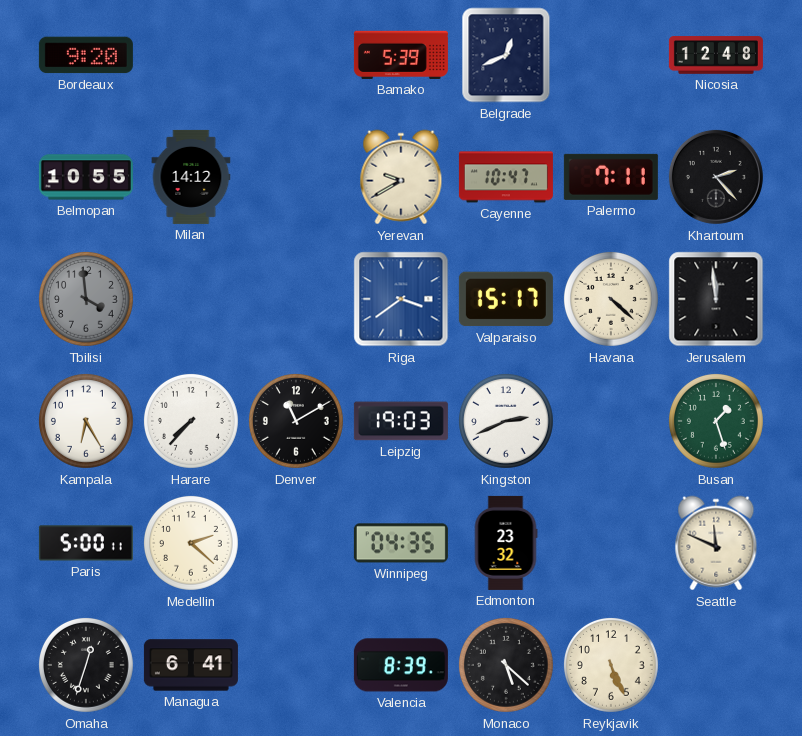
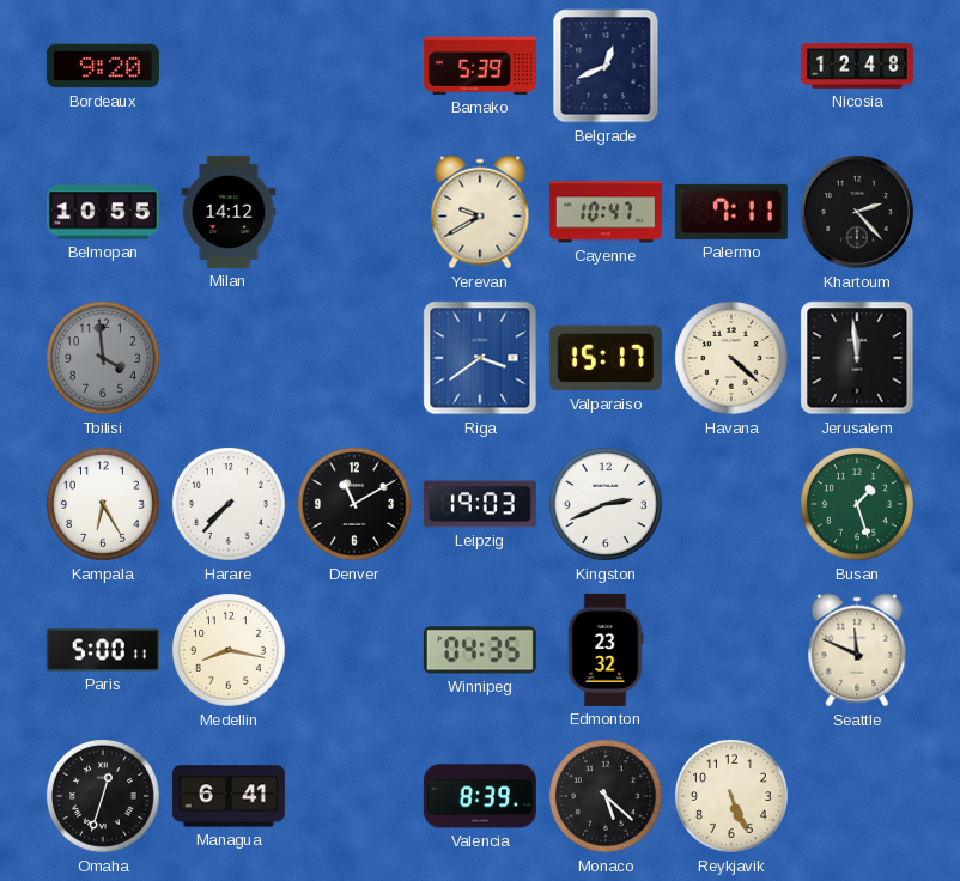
Medellin: 2:22 -> 8:17
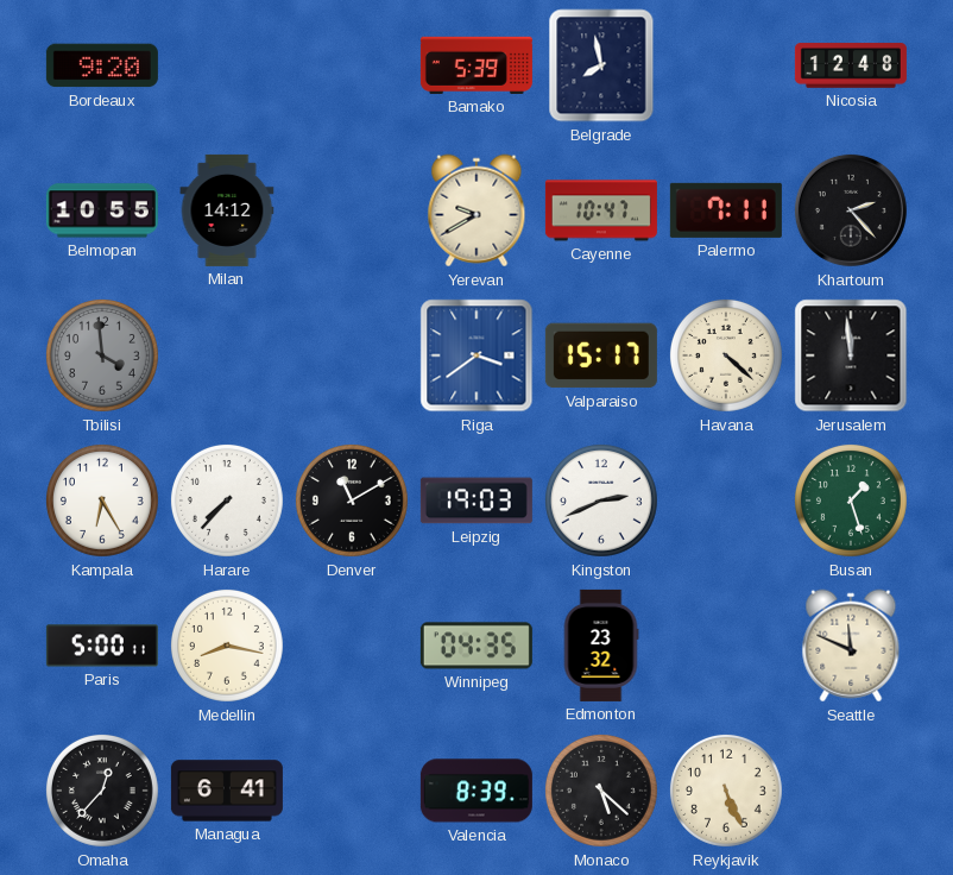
Belgrade: 12:41 -> 7:58
Omaha: 12:33 -> 12:37
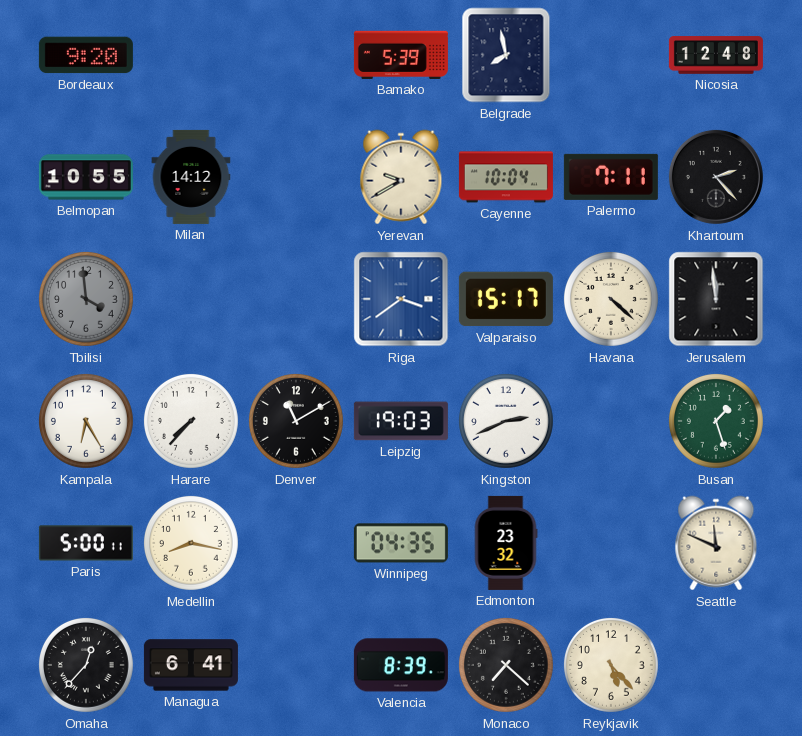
Cayenne: 10:47 -> 10:04
Monaco: 5:22 -> 7:22
Reykjavik: 5:26 -> 5:23
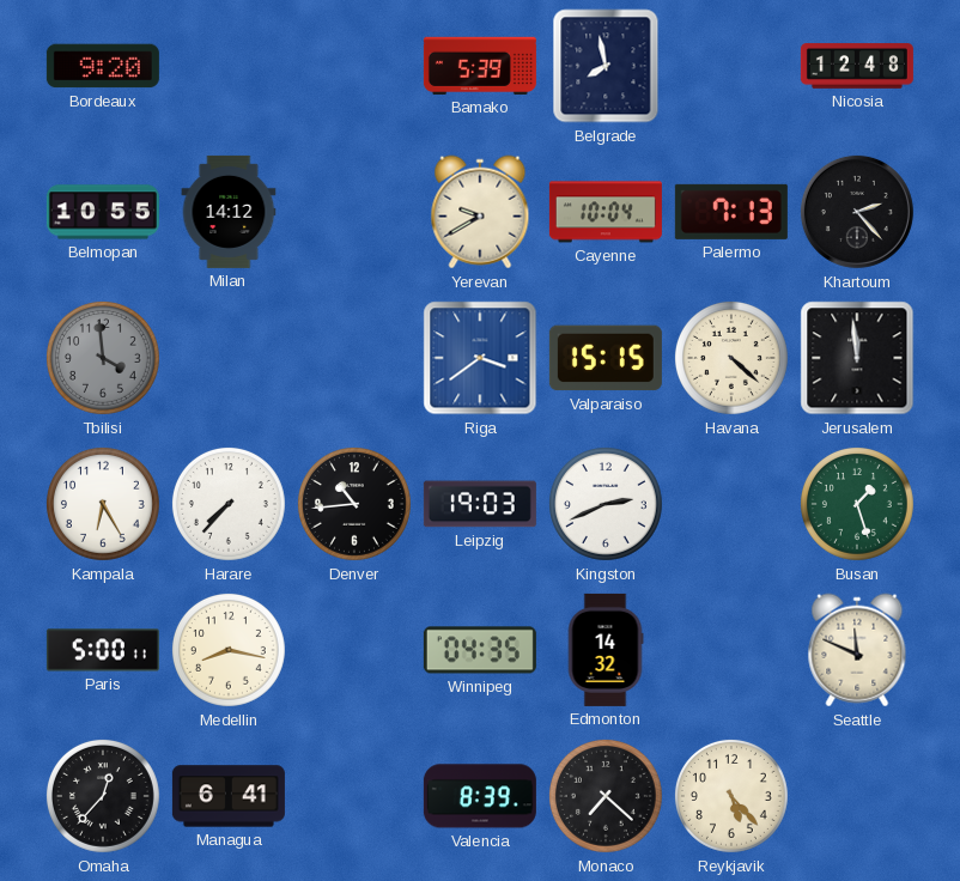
Palermo: 7:11 -> 7:13
Valparaiso: 15:17 -> 15:15
Denver: 11:10 -> 10:44
Edmonton: 23:32 -> 14:32
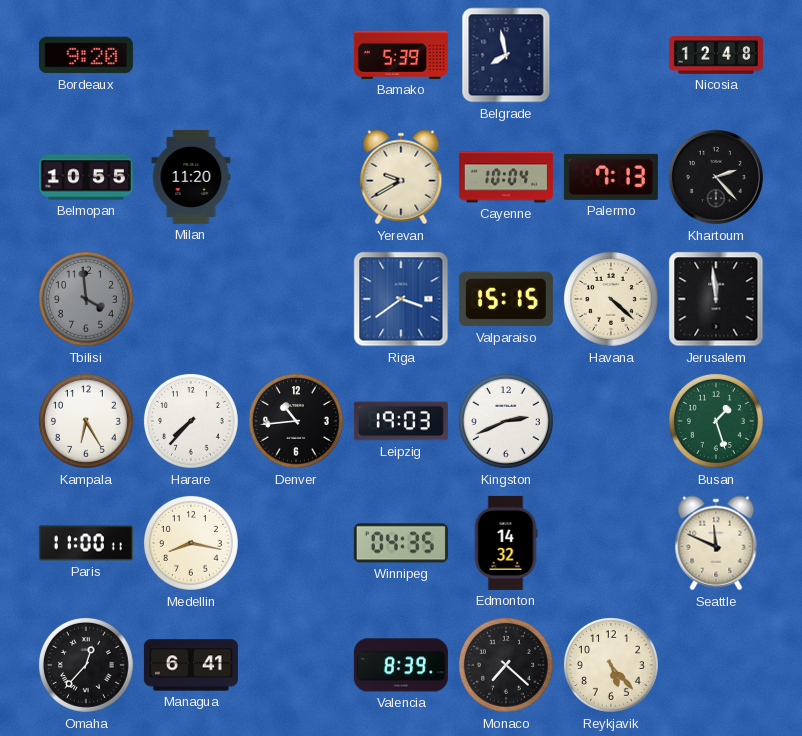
Milan: 14:12 -> 11:20
Paris: 5:00 -> 11:00
